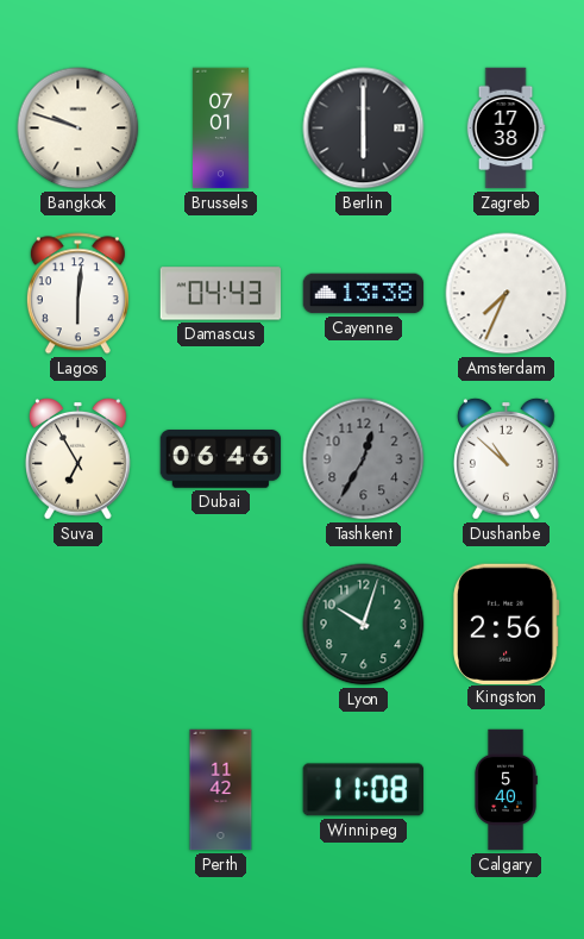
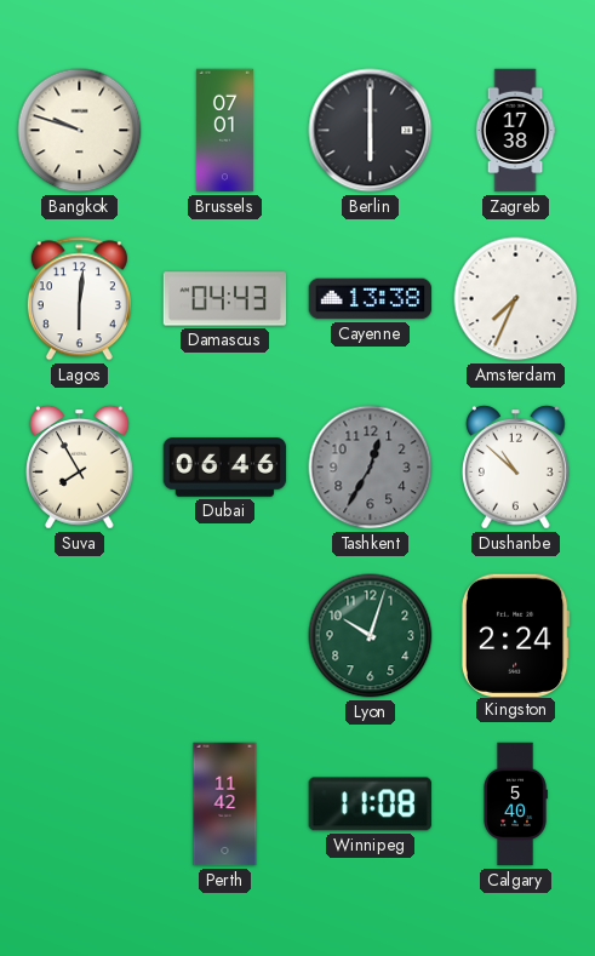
Suva: 6:55 -> 7:55
Kingston: 2:56 -> 2:24
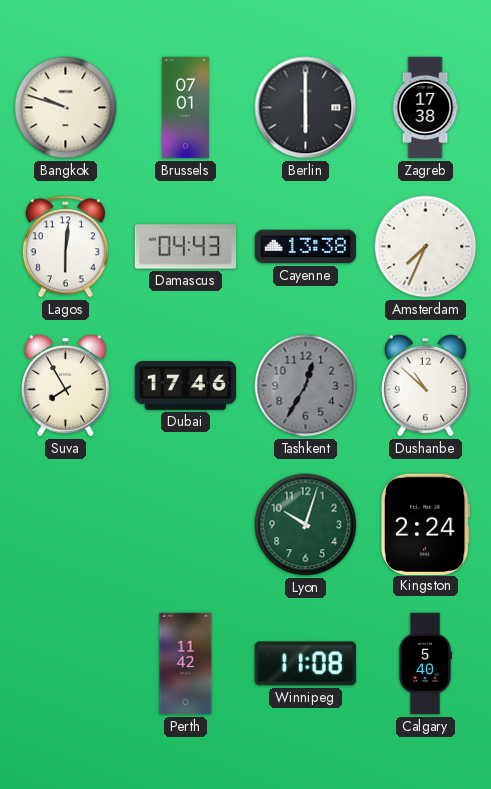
Dubai: 06:46 -> 17:46
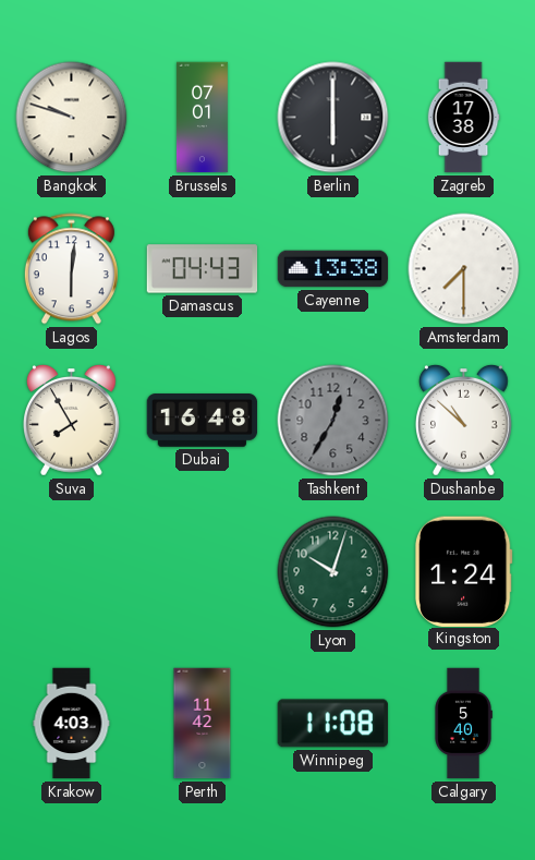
Amsterdam: 7:34 -> 7:30
Dubai: 17:46 -> 16:48
Kingston: 2:24 -> 1:24
Krakow: none -> 4:03
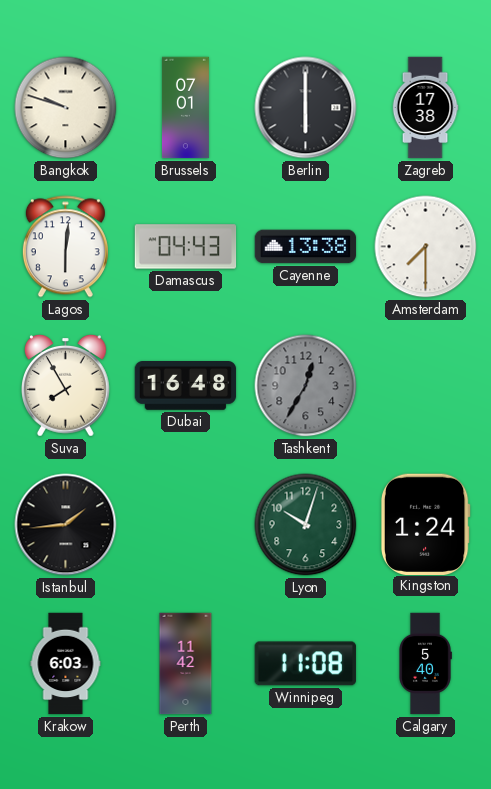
Dushanbe: 10:52 -> none
Istanbul: none -> 1:44
Krakow: 4:03 -> 6:03
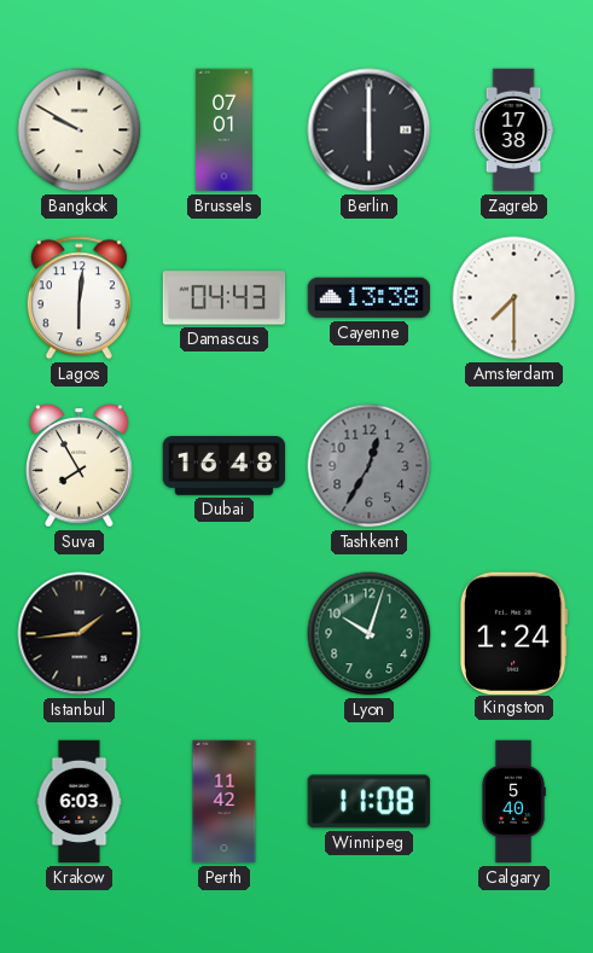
Bangkok: 9:48 -> 9:50
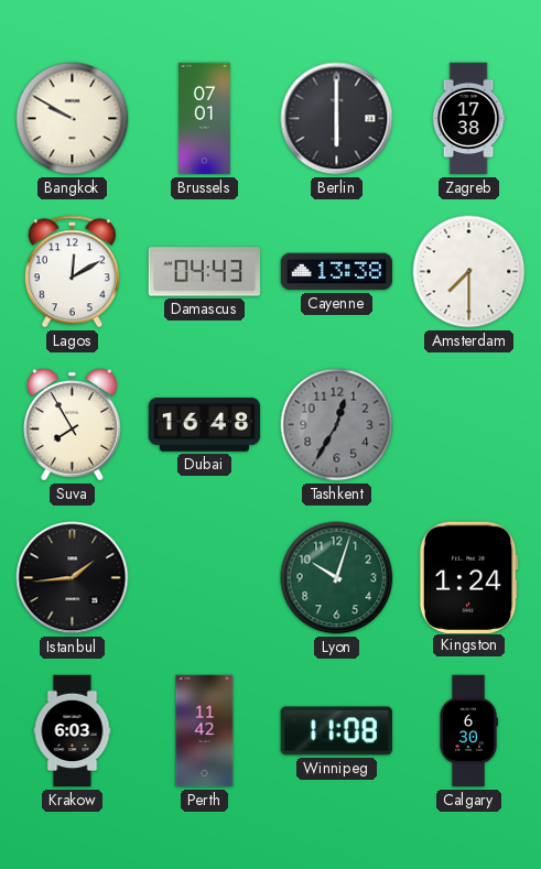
Lagos: 6:01 -> 12:10
Calgary: 5:40 -> 6:30
